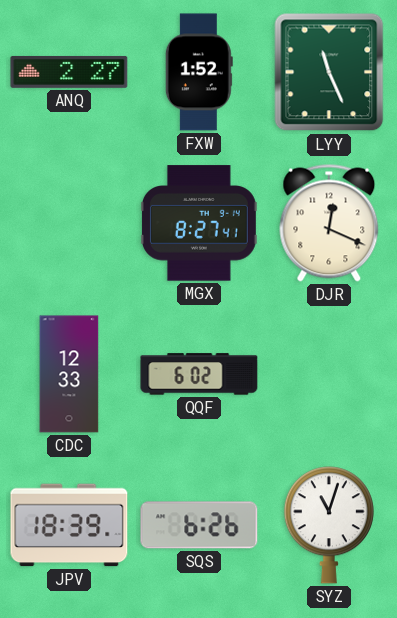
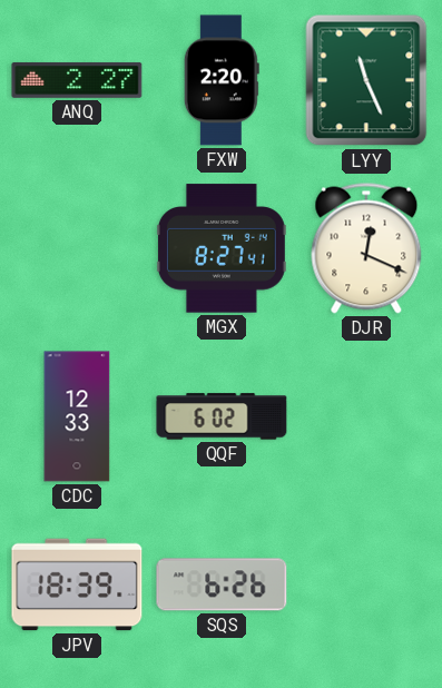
FXW: 1:52 -> 2:20
SYZ: 11:03 -> none
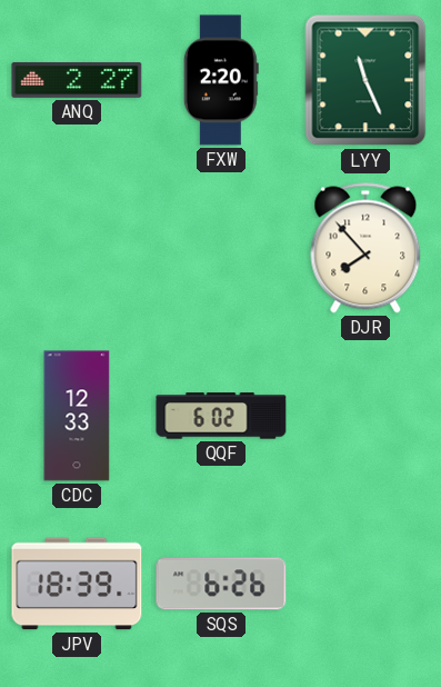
MGX: 8:27 -> none
DJR: 12:19 -> 7:53
